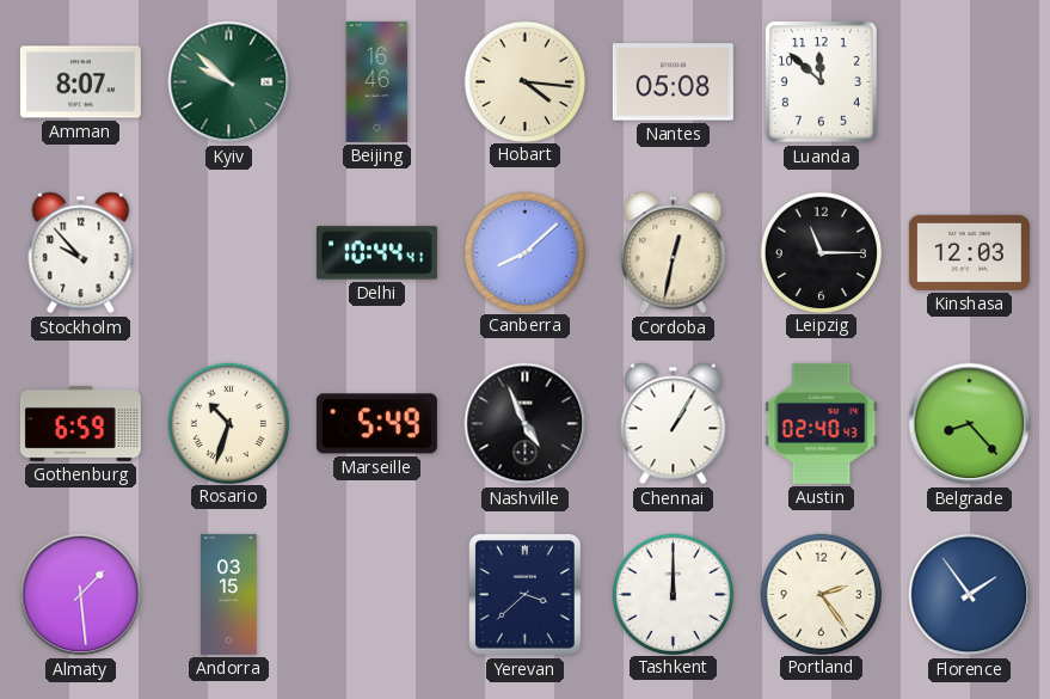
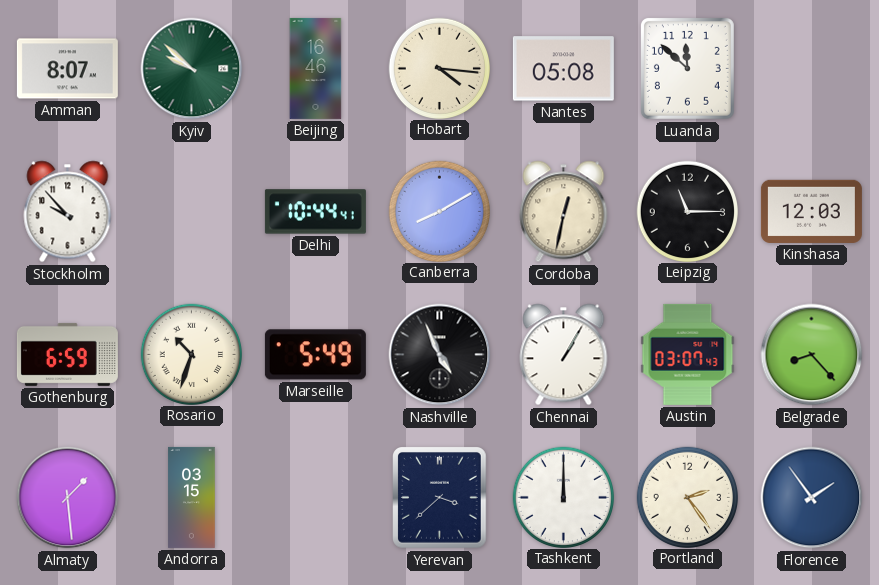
Canberra: 8:08 -> 8:10
Austin: 02:40 -> 03:07
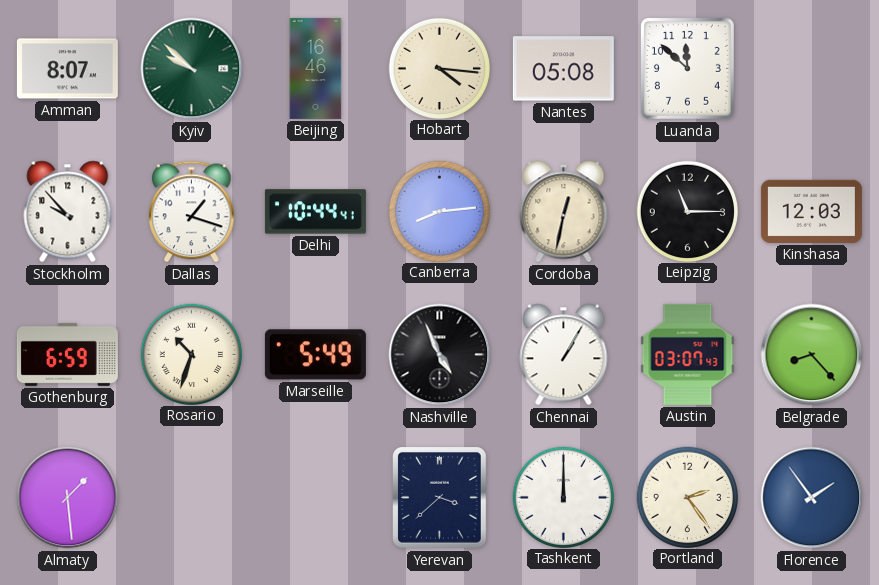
Dallas: none -> 1:18
Canberra: 8:10 -> 8:14
Andorra: 03:15 -> none
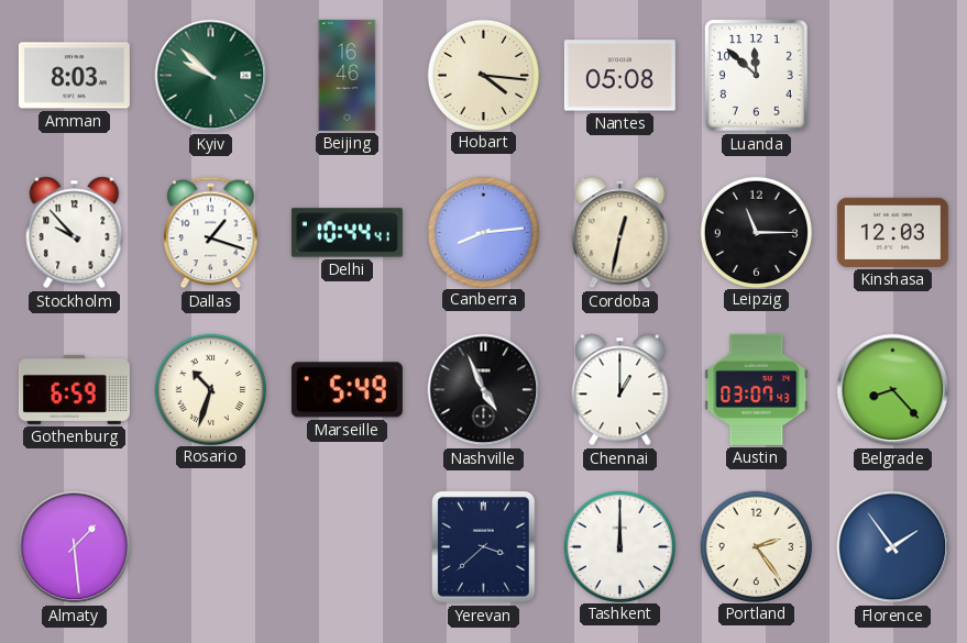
Amman: 8:07 -> 8:03
Chennai: 1:05 -> 1:00
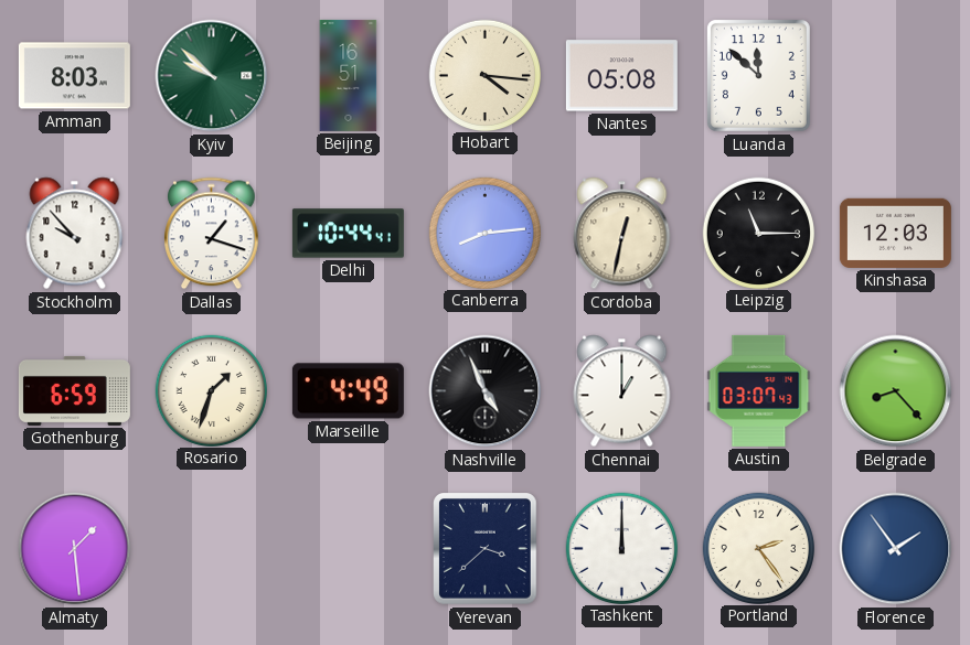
Beijing: 16:46 -> 16:51
Rosario: 10:33 -> 1:33
Marseille: 5:49 -> 4:49
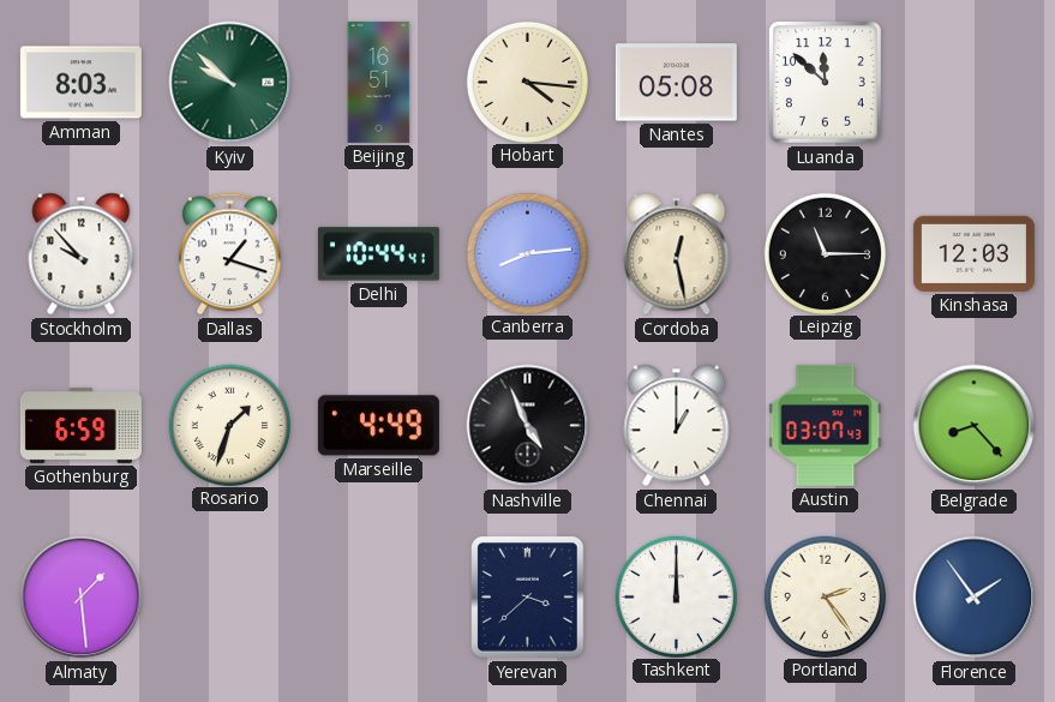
Cordoba: 12:32 -> 12:28
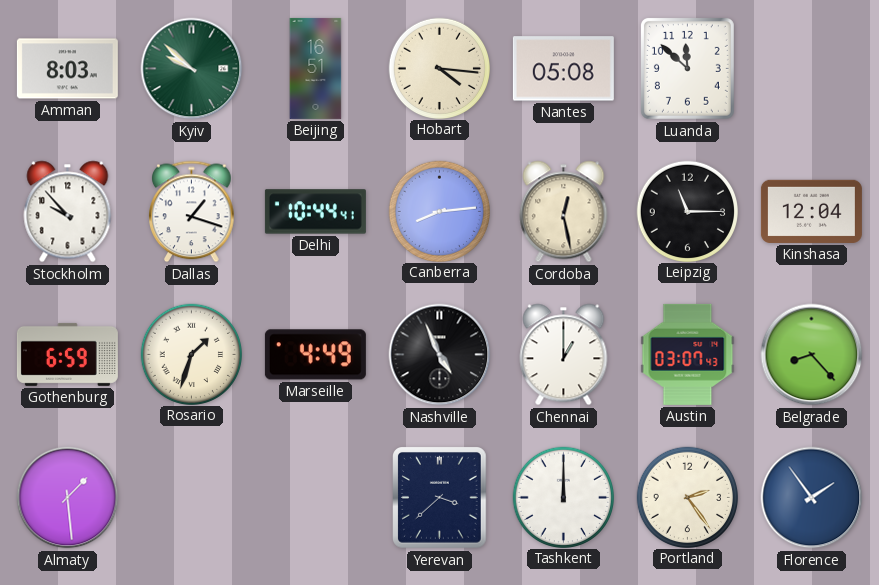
Kinshasa: 12:03 -> 12:04
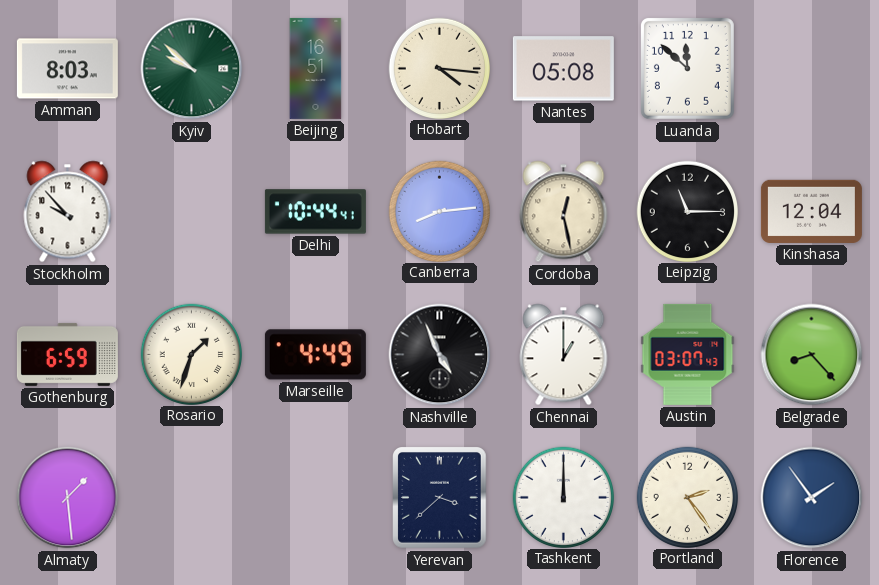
Dallas: 1:18 -> none
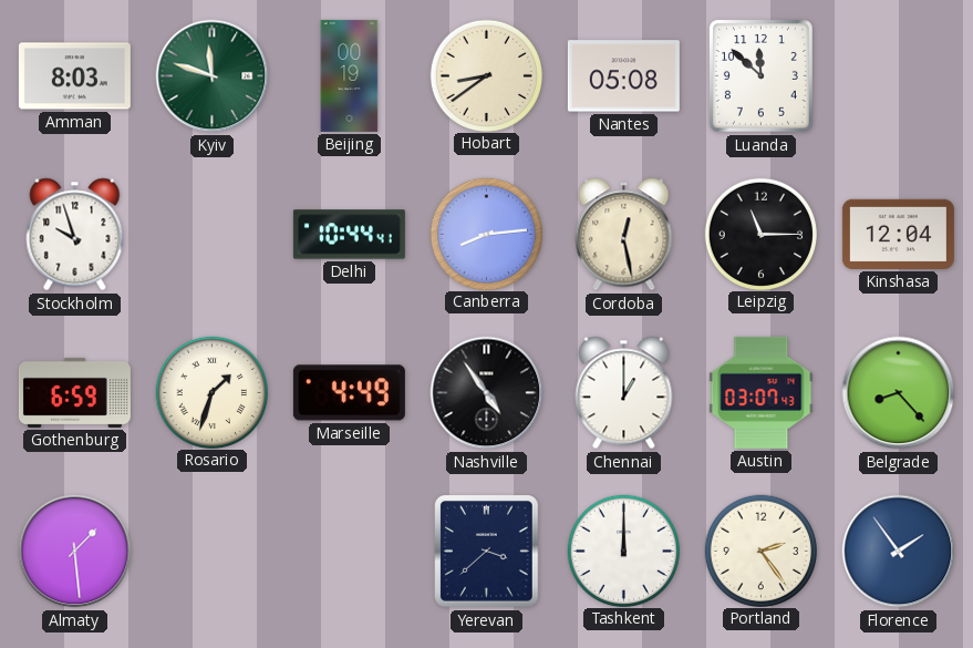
Kyiv: 9:52 -> 11:48
Beijing: 16:51 -> 00:19
Hobart: 4:16 -> 8:39
Stockholm: 9:53 -> 9:57
Nashville: 4:56 -> 4:54
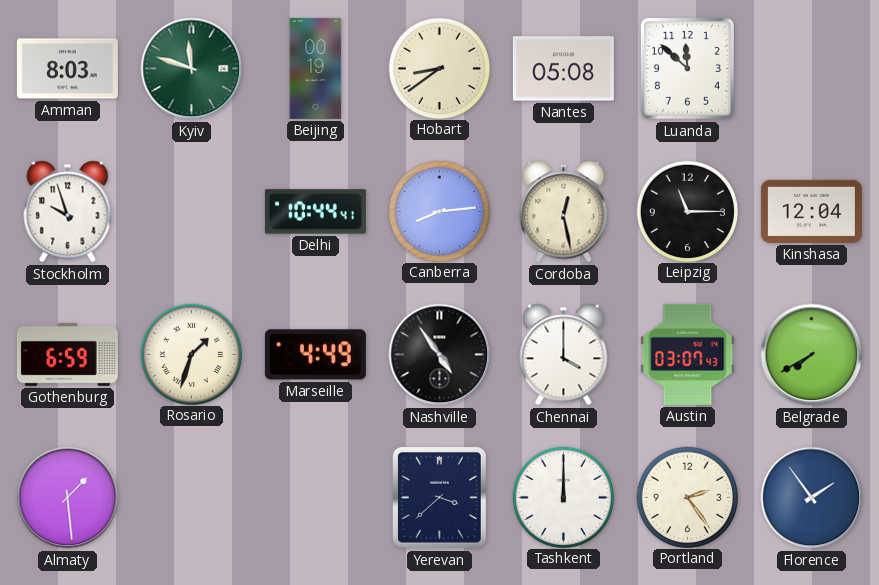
Chennai: 1:00 -> 4:00
Belgrade: 8:23 -> 7:40
